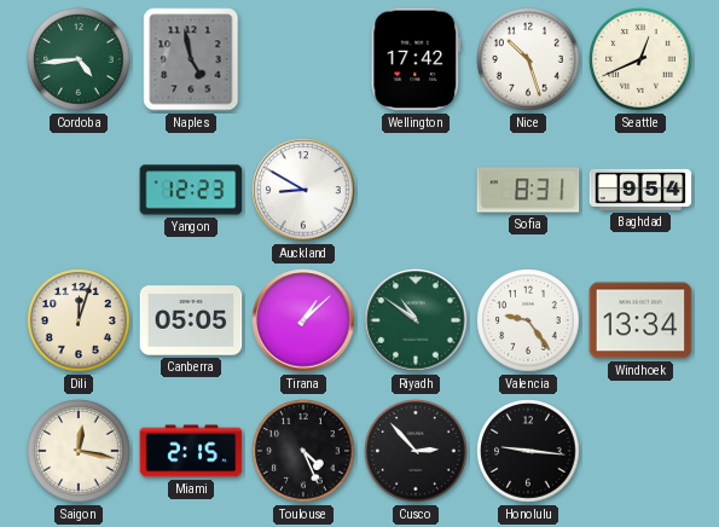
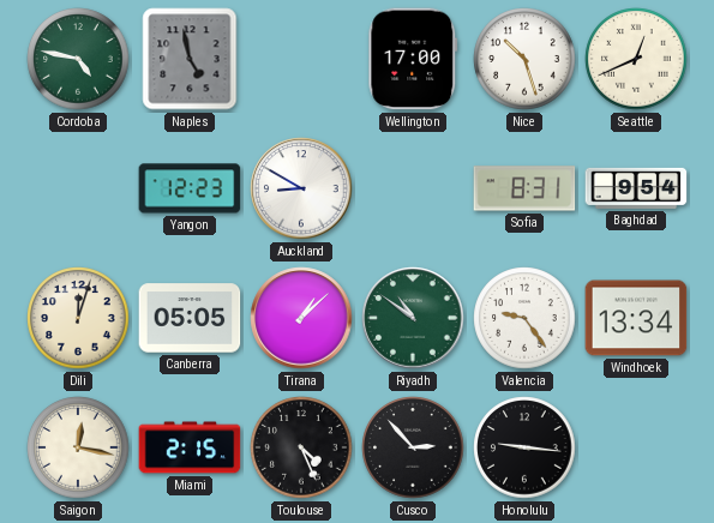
Cordoba: 4:44 -> 4:47
Wellington: 17:42 -> 17:00
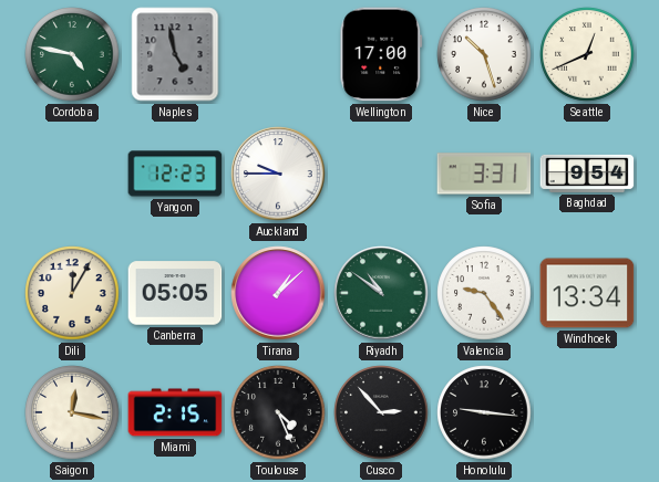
Auckland: 8:50 -> 9:45
Sofia: 8:31 -> 3:31
Dili: 12:03 -> 12:05
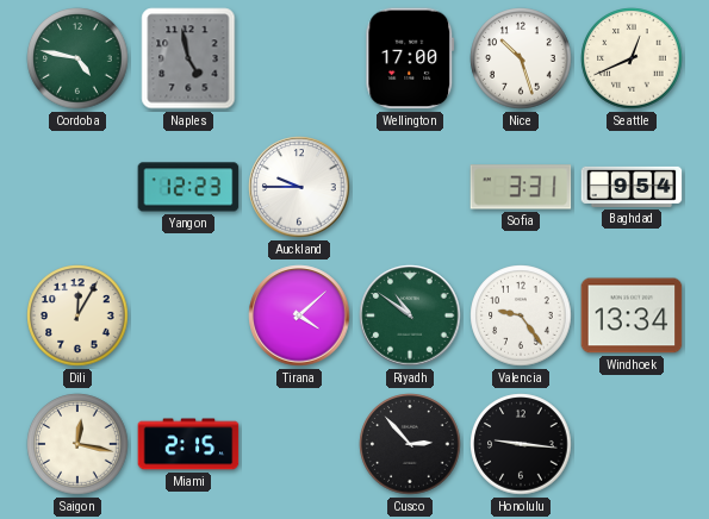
Canberra: 05:05 -> none
Tirana: 1:08 -> 4:08
Toulouse: 4:26 -> none
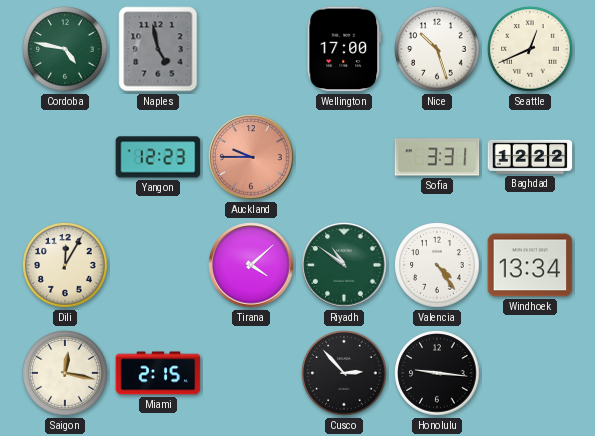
Auckland dial: white -> salmon
Baghdad: 9:54 -> 12:22
Valencia: 9:24 -> 4:24
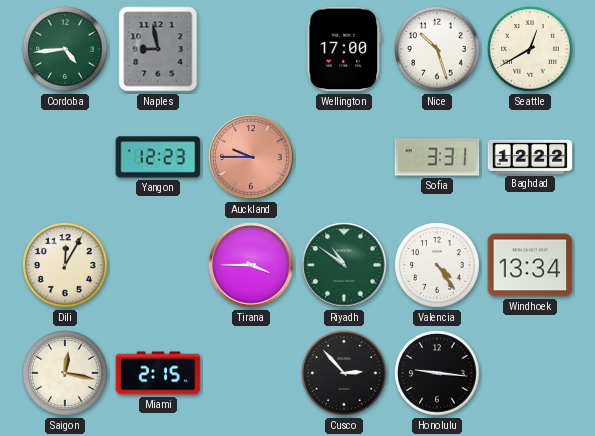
Cordoba: 4:47 -> 4:44
Naples: 4:58 -> 8:58
Seattle: 12:41 -> 12:40
Tirana: 4:08 -> 3:45
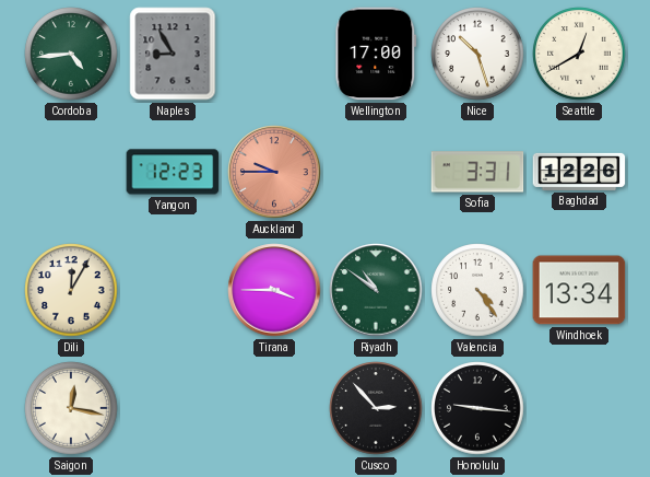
Naples: 8:58 -> 8:55
Baghdad: 12:22 -> 12:26
Miami: 2:15 -> none
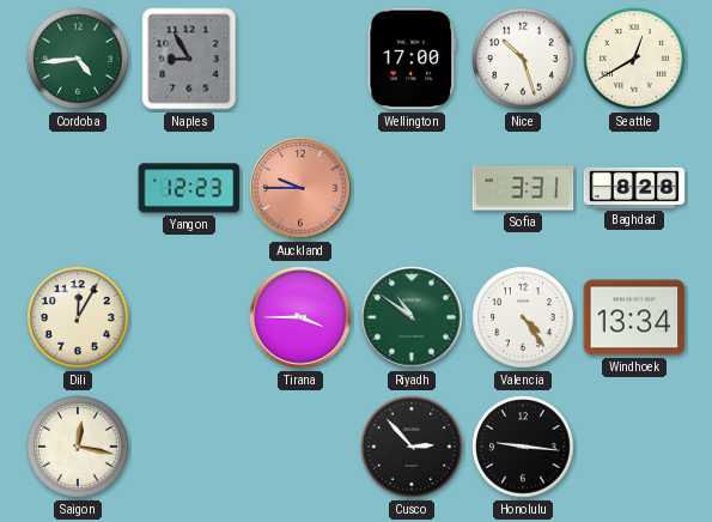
Baghdad: 12:26 -> 8:28
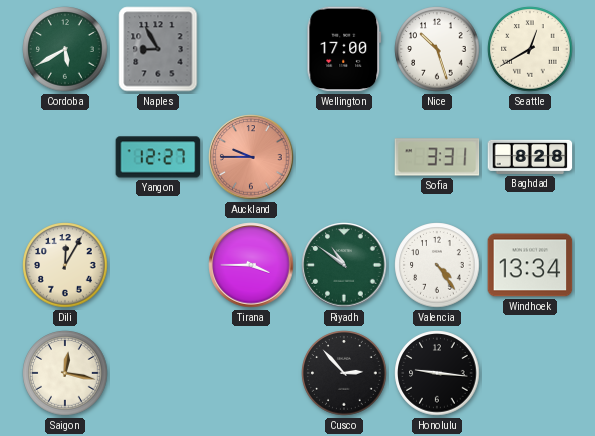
Cordoba: 4:44 -> 5:40
Yangon: 12:23 -> 12:27
